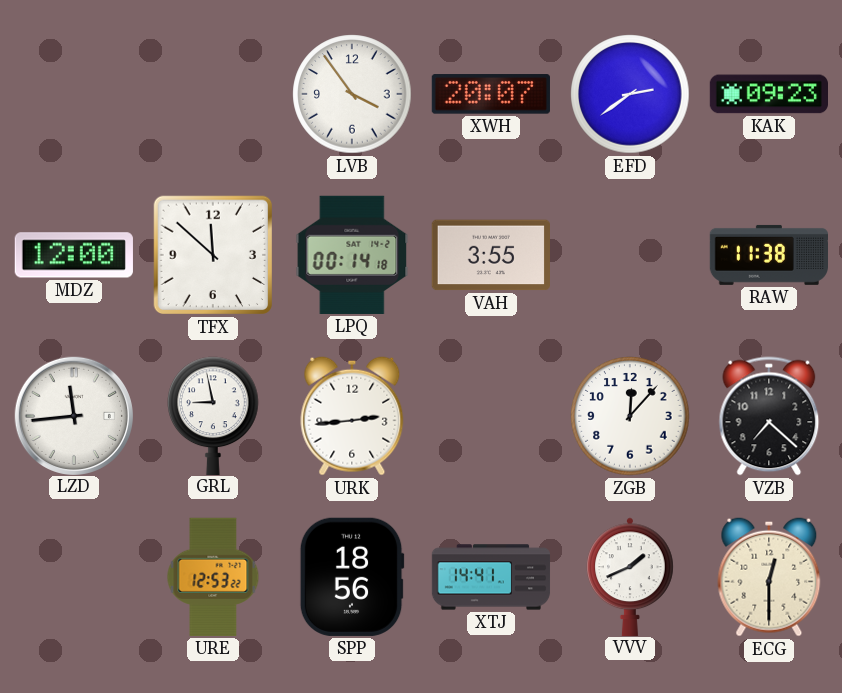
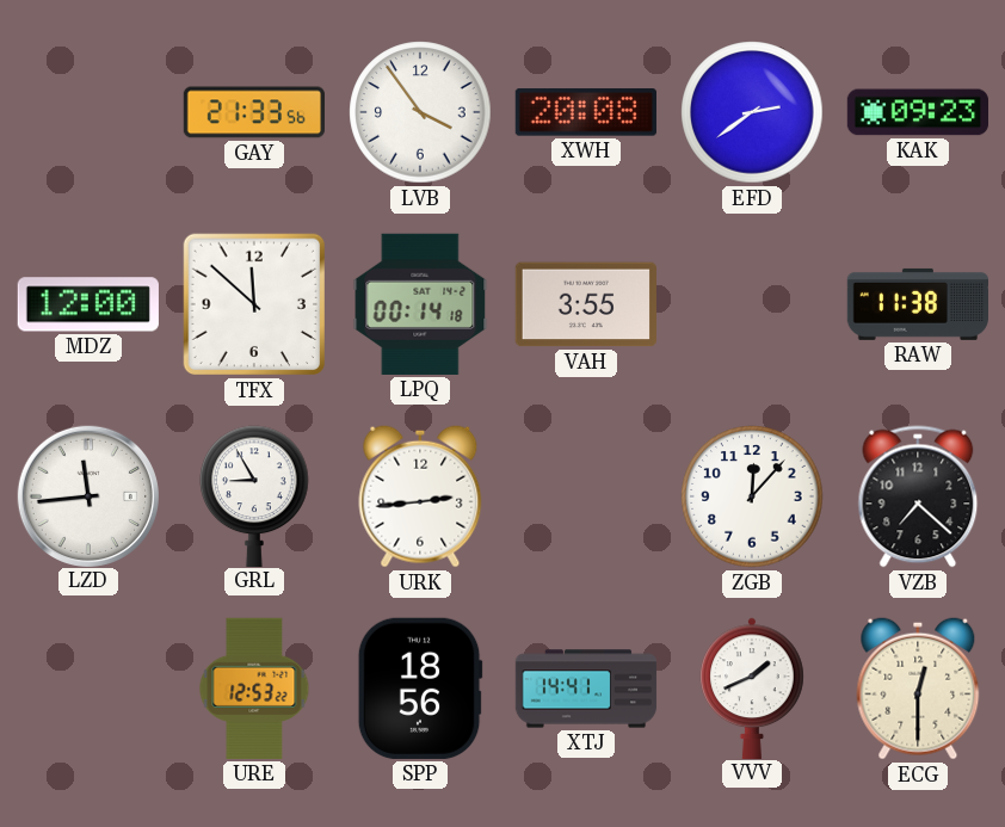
GAY: none -> 21:33
XWH: 20:07 -> 20:08
GRL: 8:58 -> 8:55
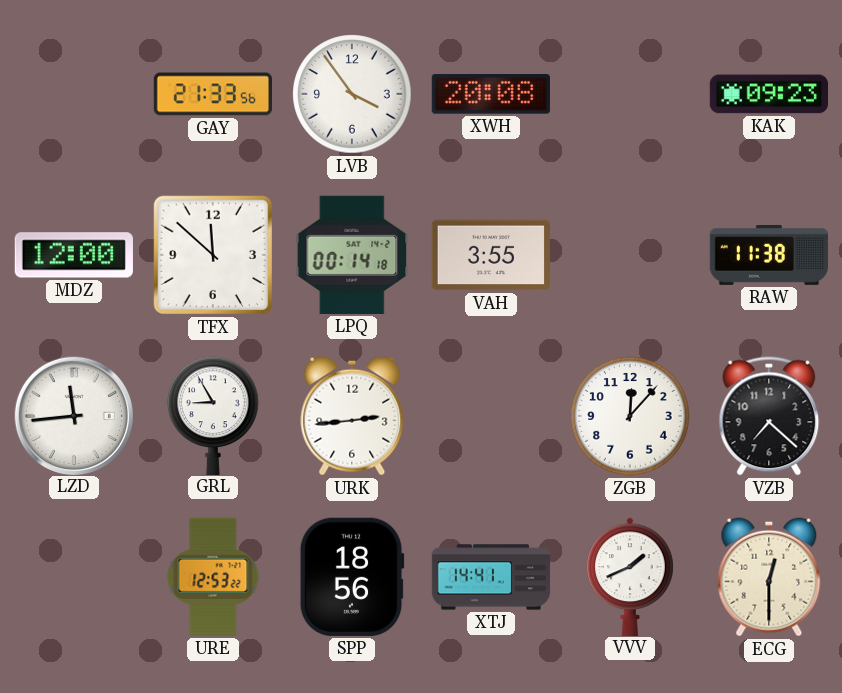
EFD: 2:39 -> none
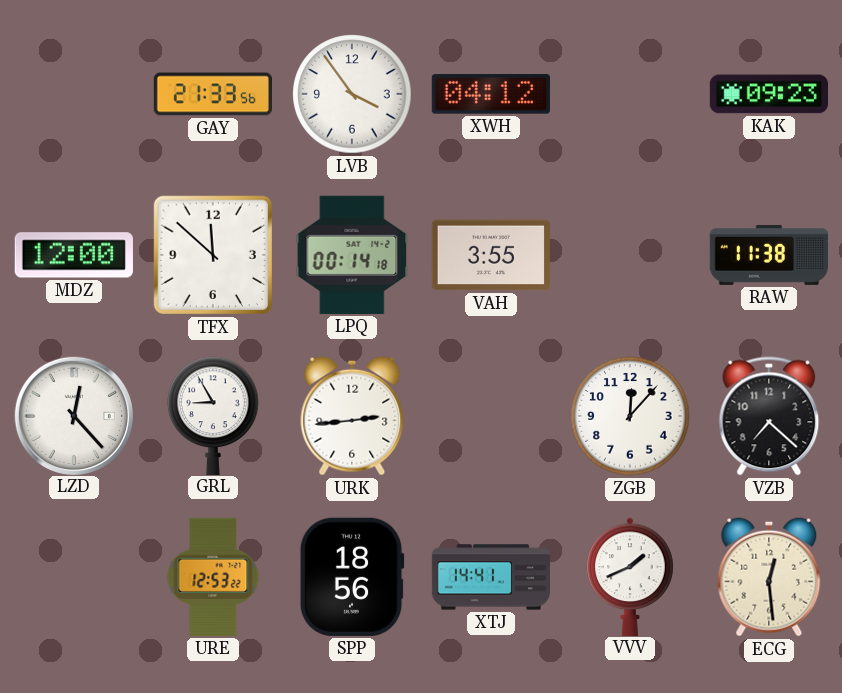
XWH: 20:08 -> 04:12
LZD: 11:44 -> 12:23
ECG: 12:30 -> 12:29
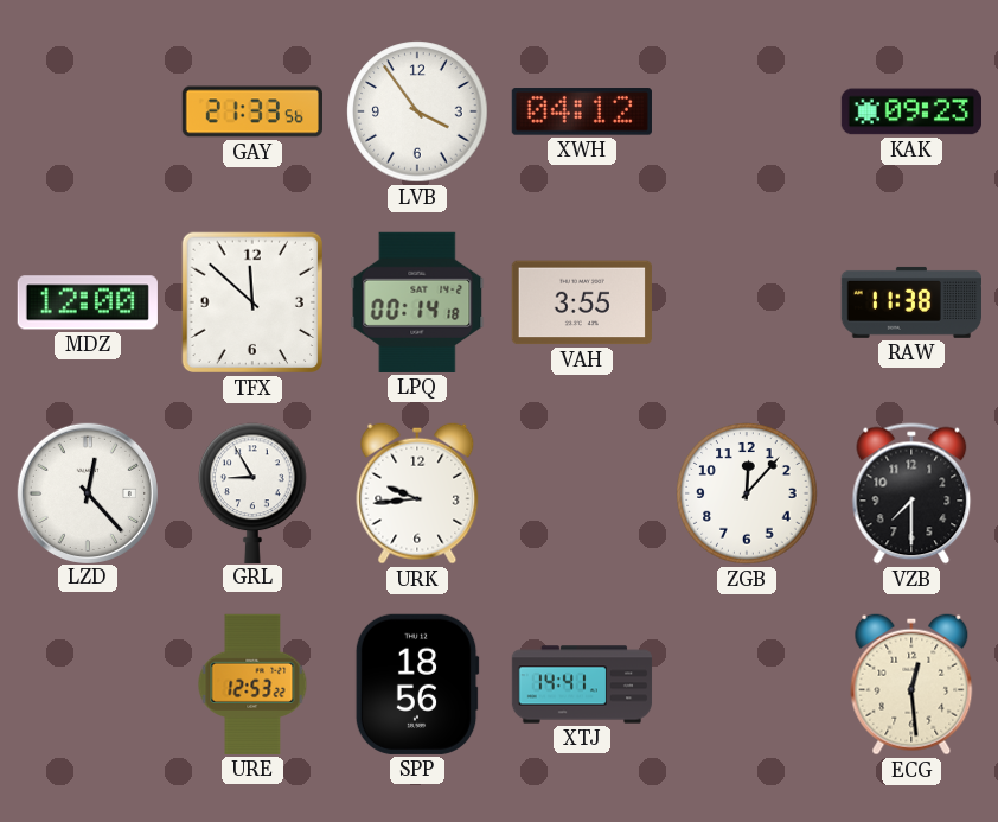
URK: 2:44 -> 9:44
VZB: 7:22 -> 7:30
VVV: 1:41 -> none
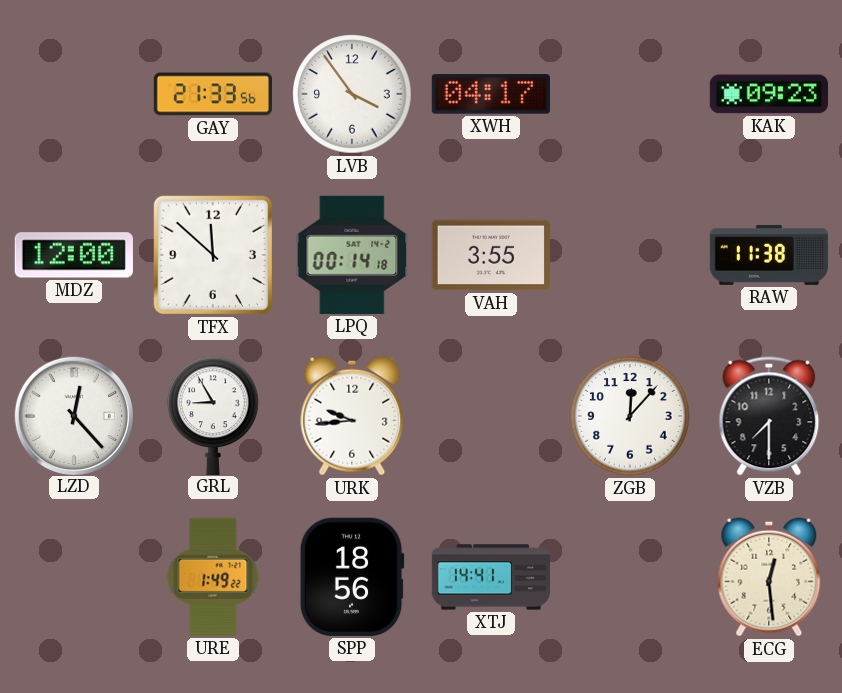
XWH: 04:12 -> 04:17
URE: 12:53 -> 1:49
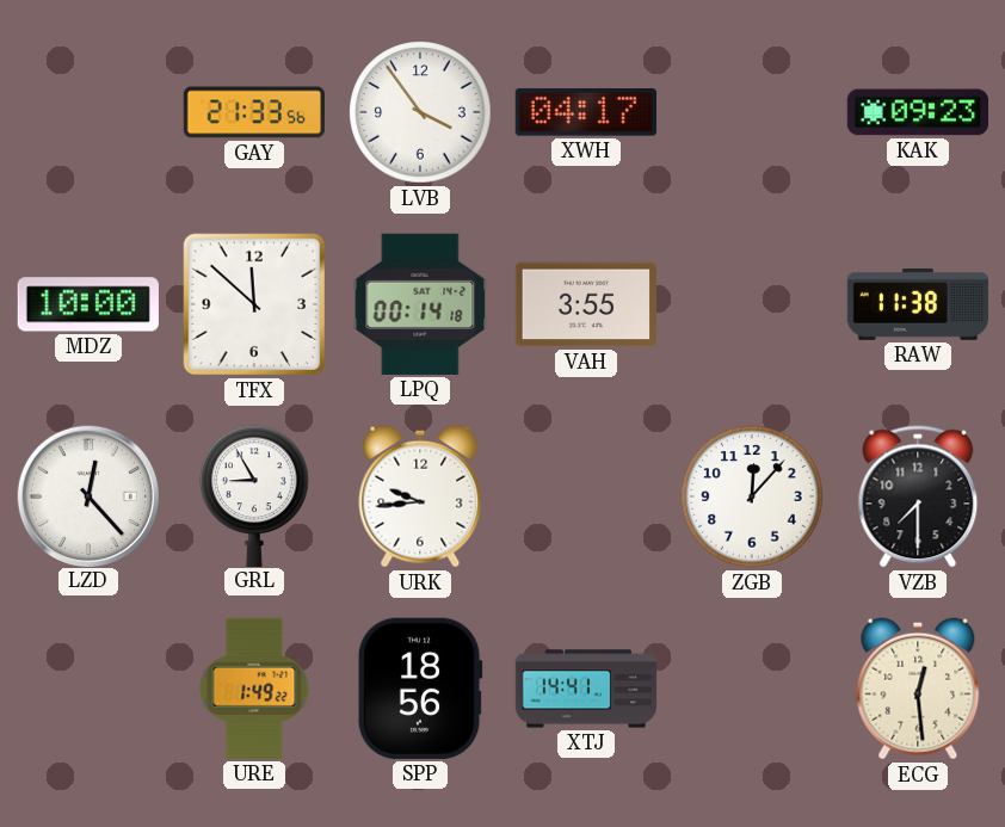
MDZ: 12:00 -> 10:00
